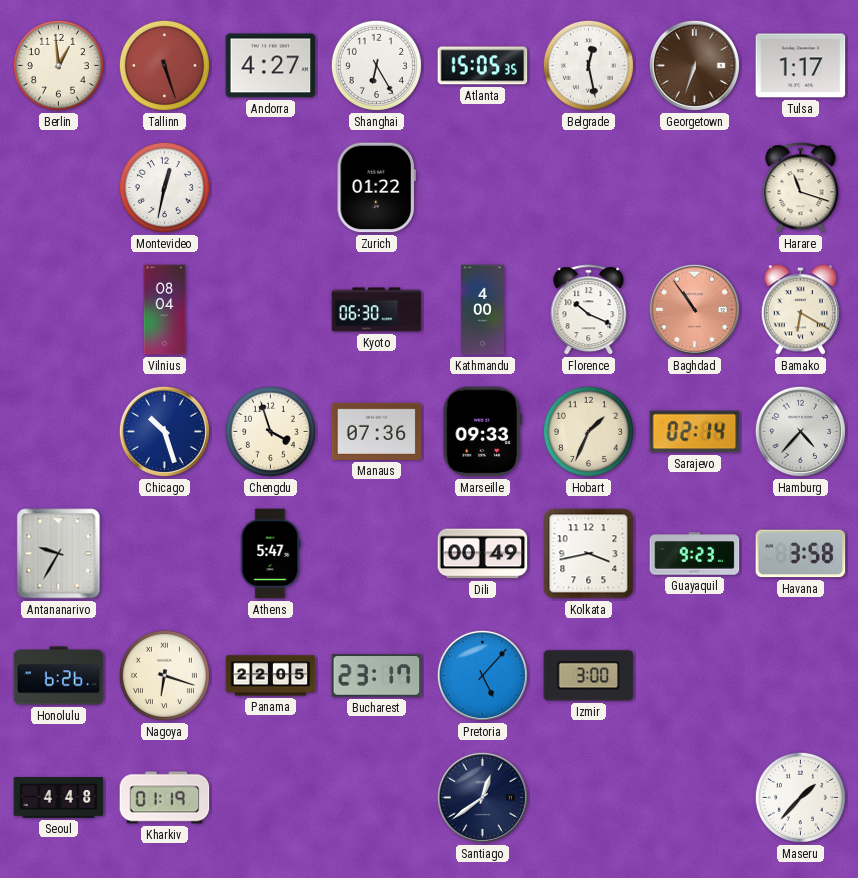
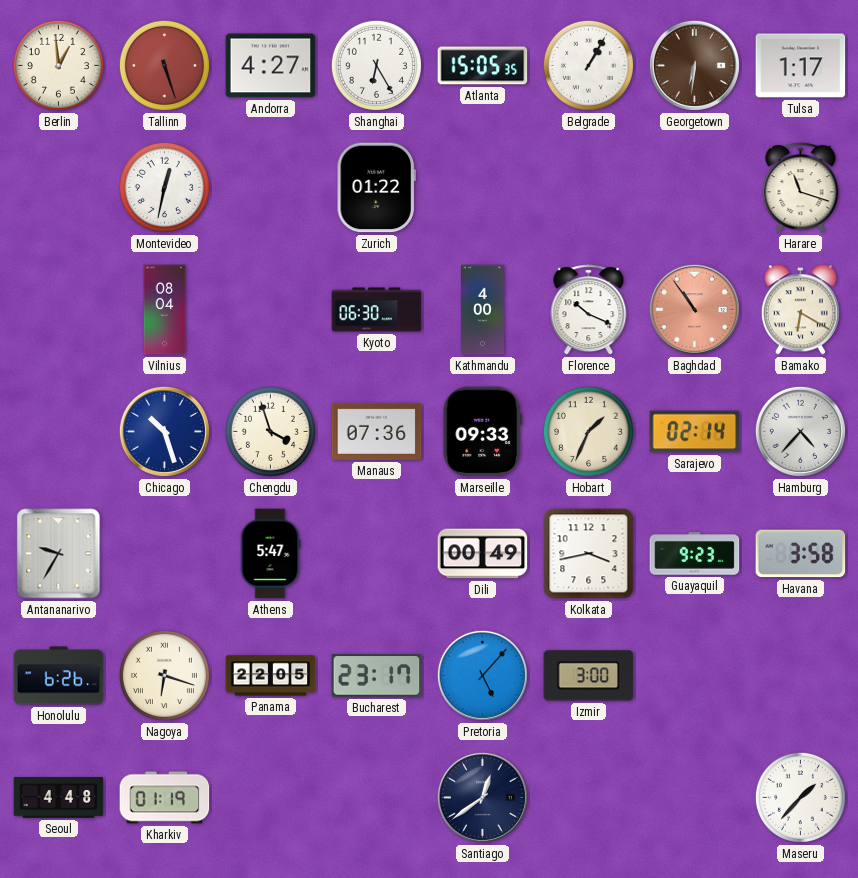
Belgrade: 12:28 -> 1:05
Georgetown: 6:33 -> 6:31
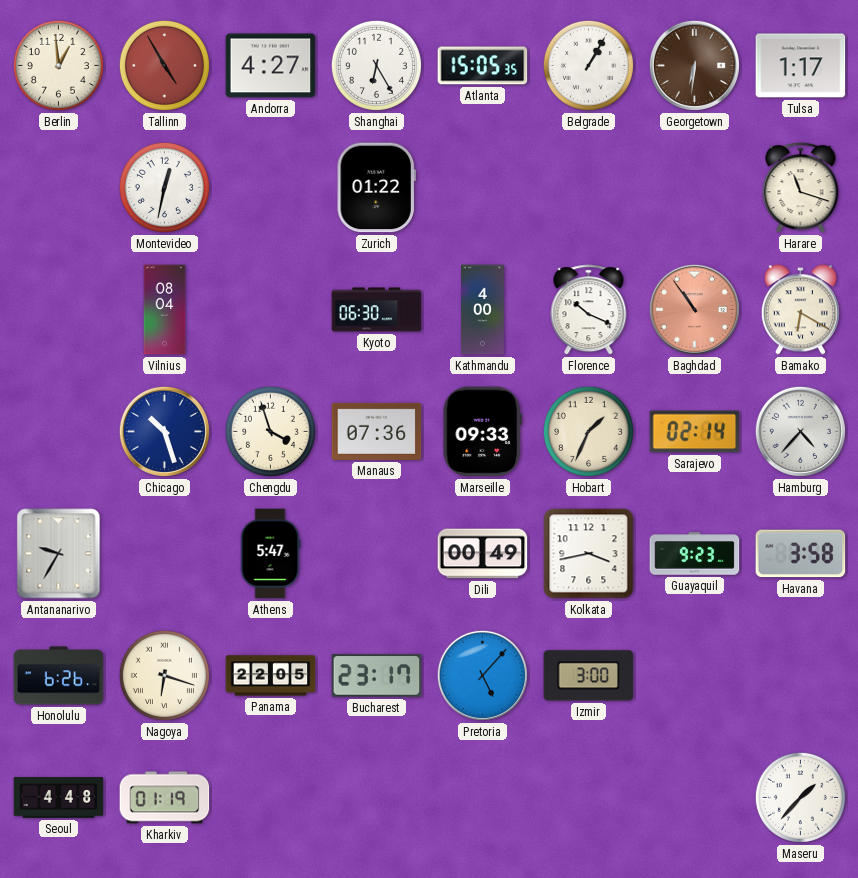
Tallinn: 5:27 -> 4:55
Santiago: 12:39 -> none
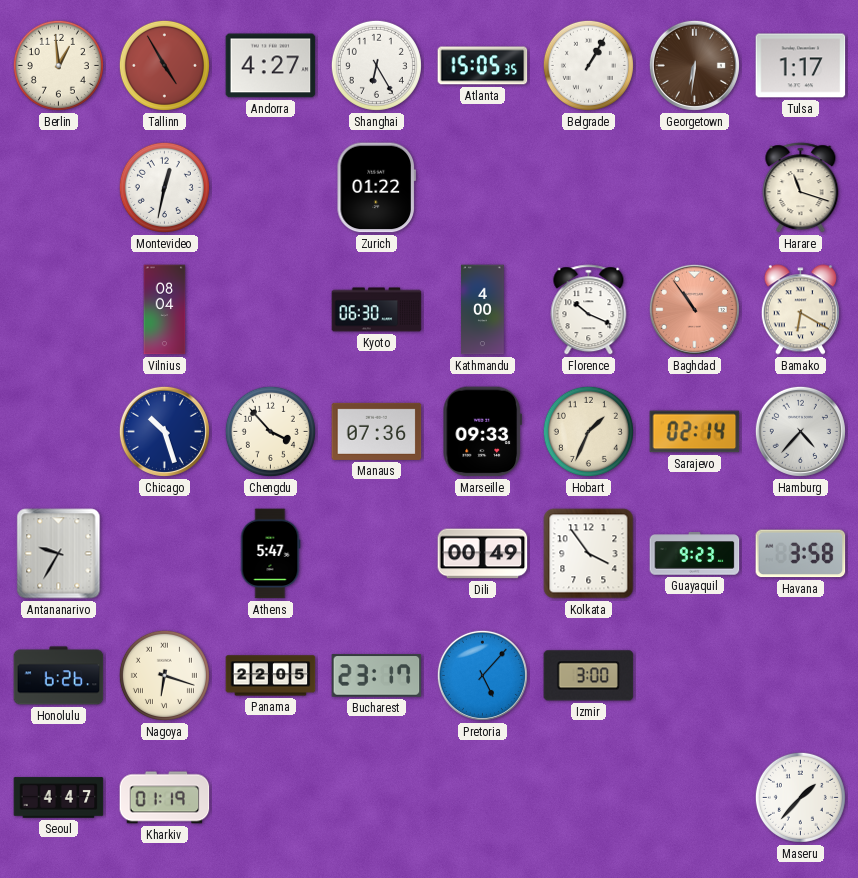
Chengdu: 3:57 -> 3:53
Kolkata: 3:43 -> 3:54
Seoul: 4:48 -> 4:47
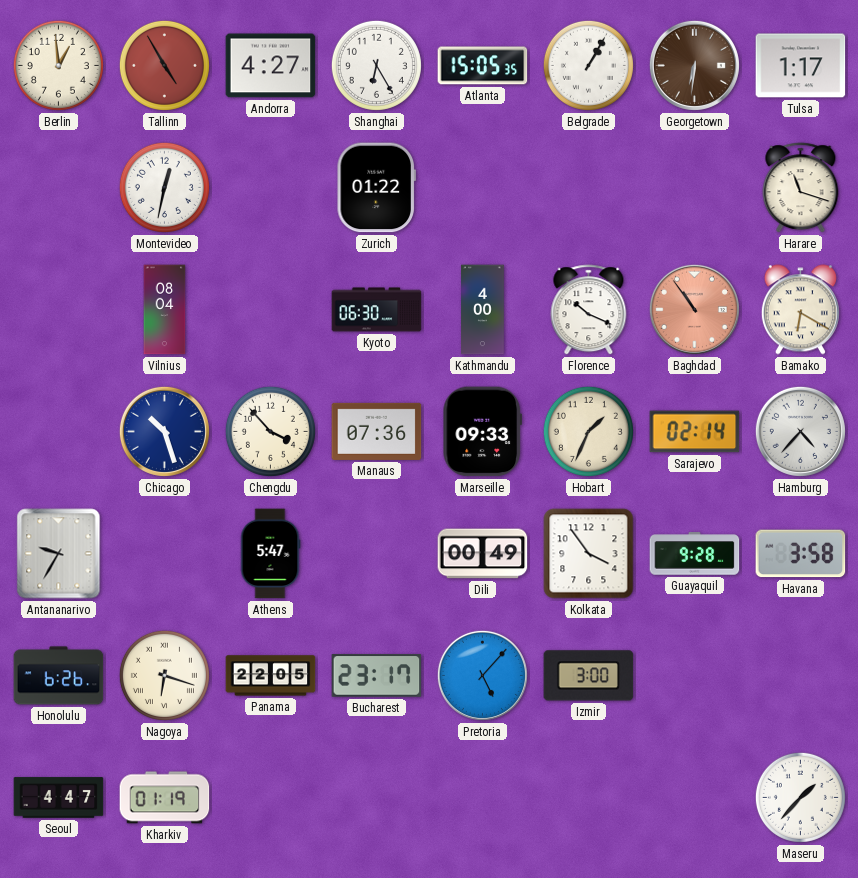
Guayaquil: 9:23 -> 9:28
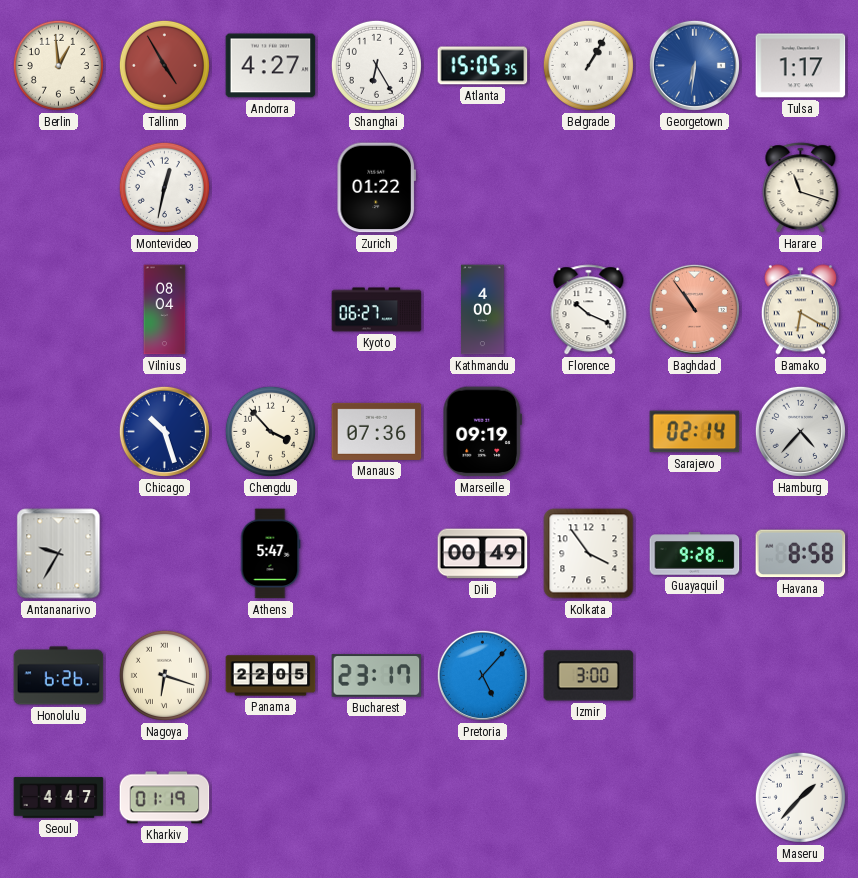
Georgetown dial: brown -> blue
Kyoto: 06:30 -> 06:27
Marseille: 09:33 -> 09:19
Hobart: 1:34 -> none
Havana: 3:58 -> 8:58
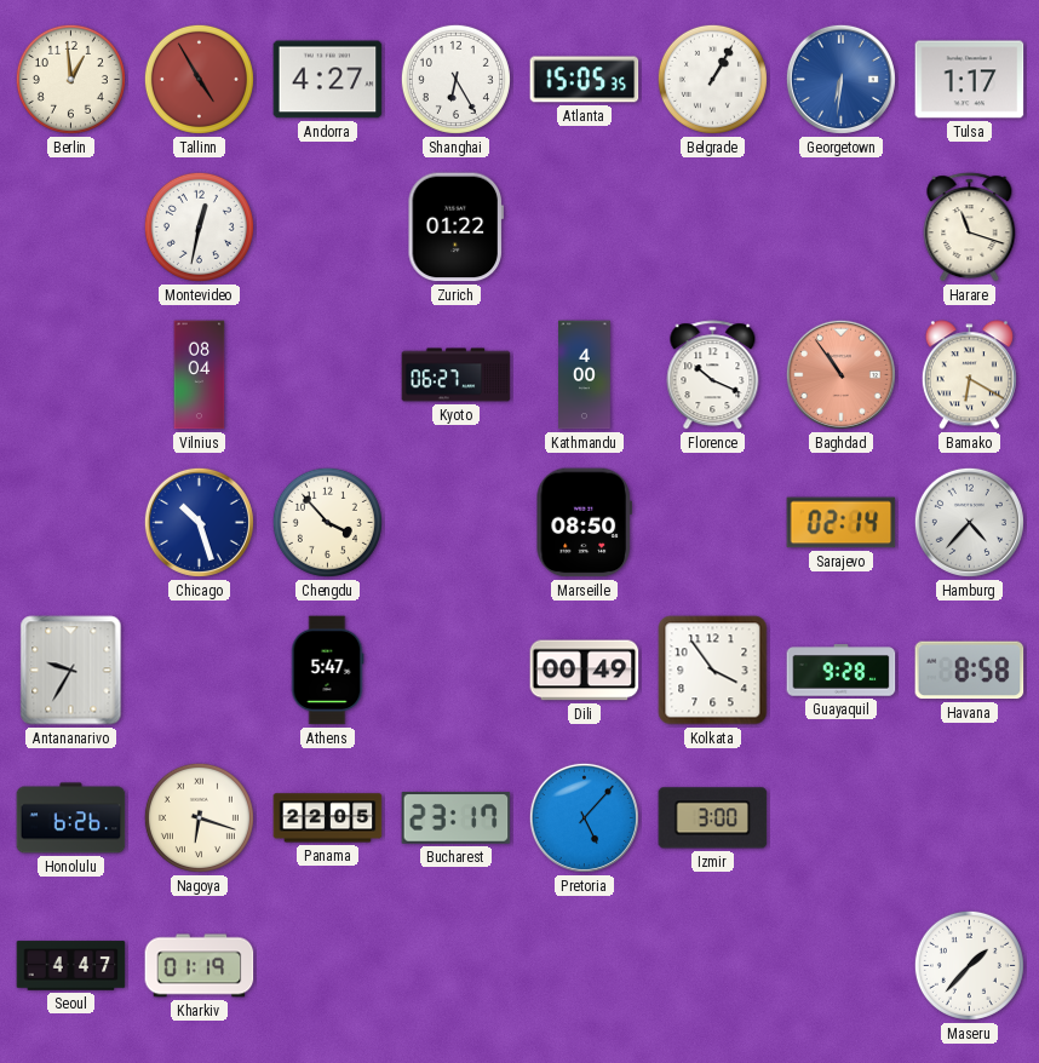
Manaus: 07:36 -> none
Marseille: 09:19 -> 08:50
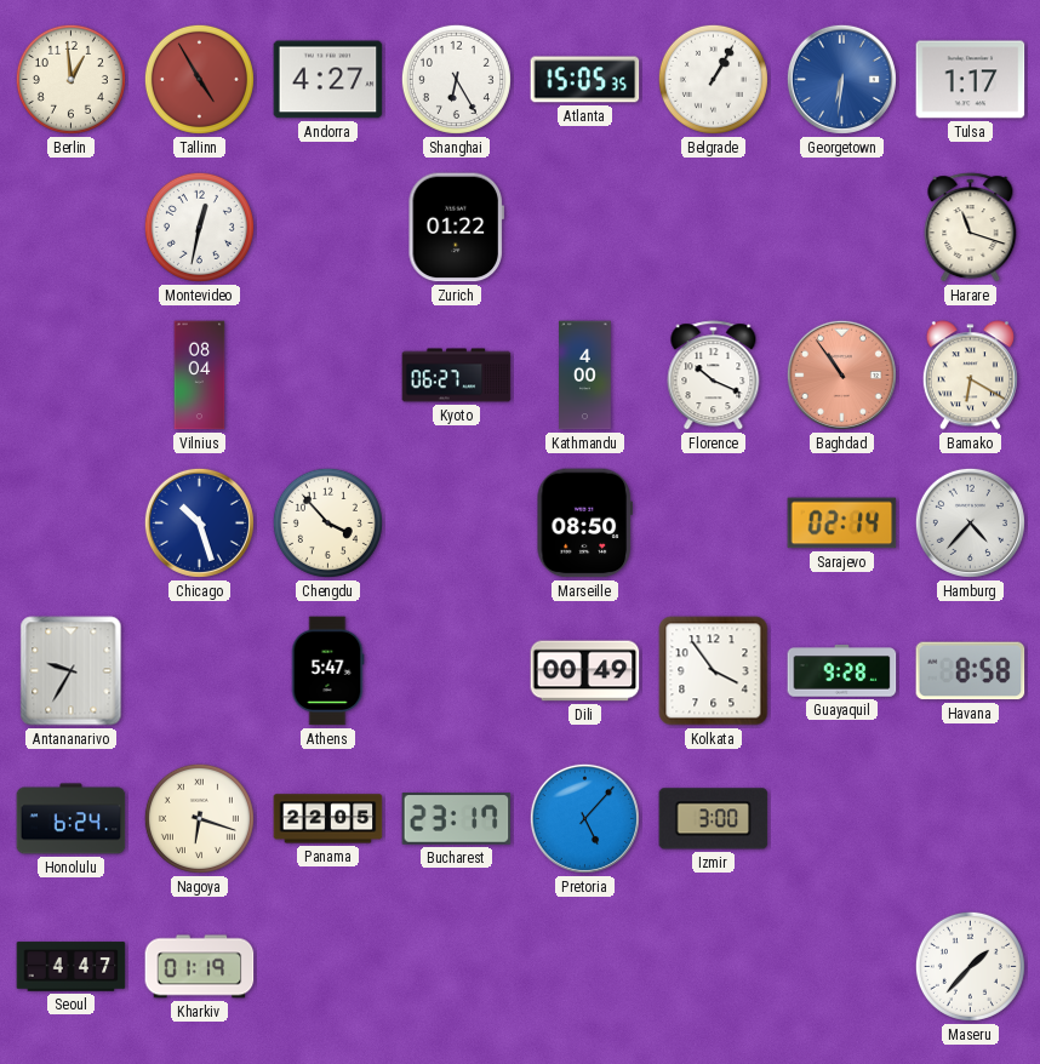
Honolulu: 6:26 -> 6:24
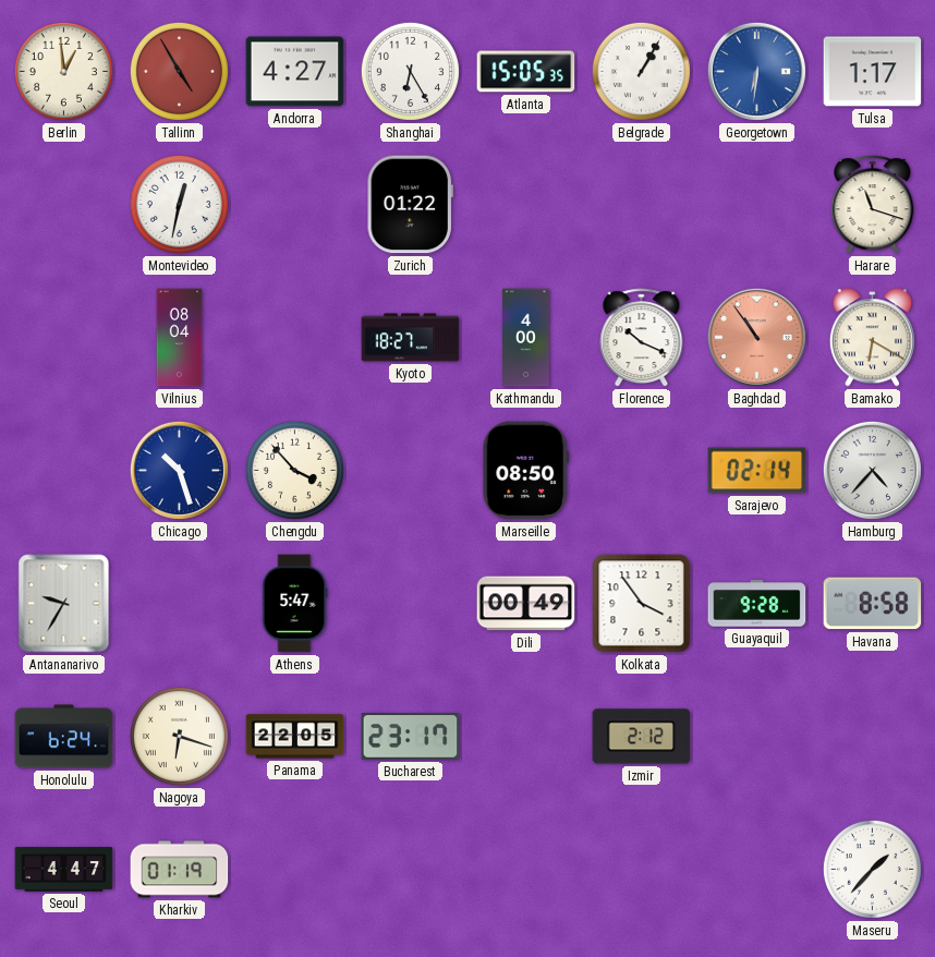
Kyoto: 06:27 -> 18:27
Pretoria: 5:07 -> none
Izmir: 3:00 -> 2:12
